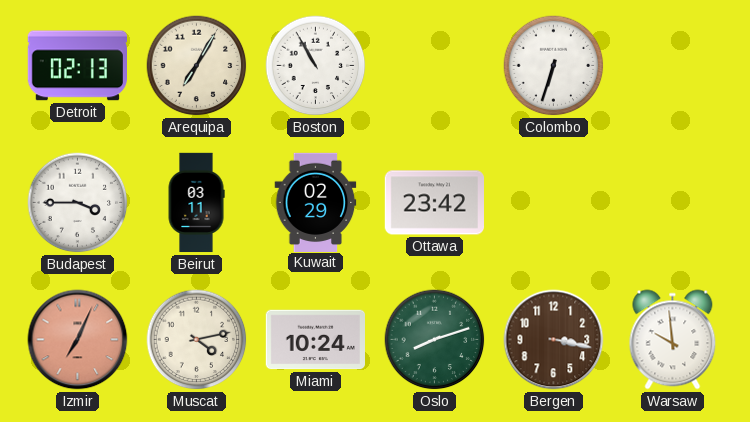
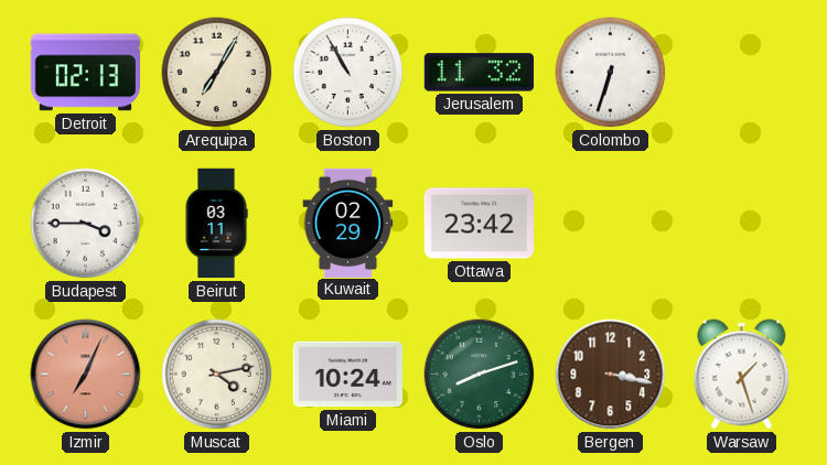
Jerusalem: none -> 11:32
Warsaw: 9:59 -> 1:27
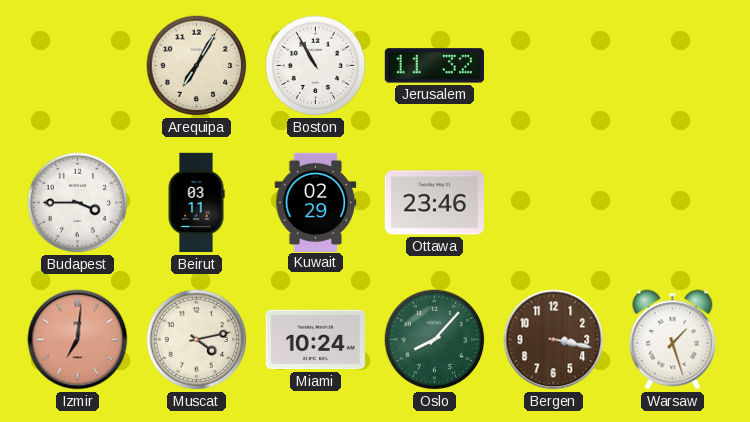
Detroit: 02:13 -> none
Colombo: 6:33 -> none
Ottawa: 23:42 -> 23:46
Izmir: 7:04 -> 7:01
Oslo: 8:12 -> 8:07
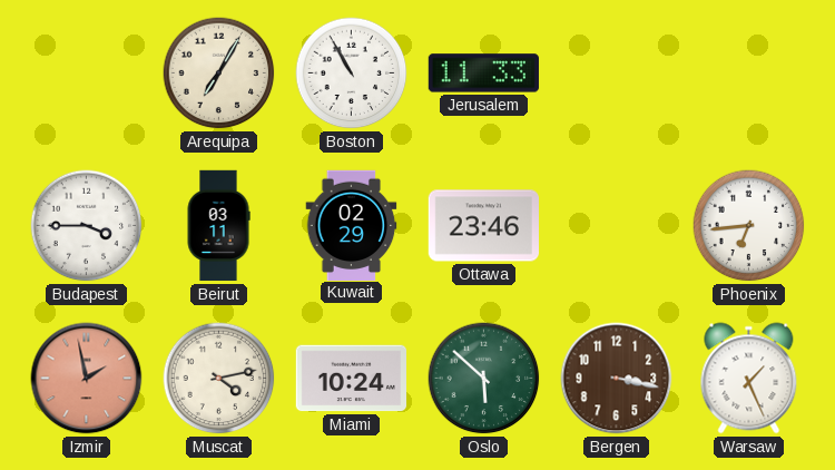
Jerusalem: 11:32 -> 11:33
Phoenix: none -> 6:44
Izmir: 7:01 -> 1:58
Oslo: 8:07 -> 5:52
Warsaw: 1:27 -> 1:26
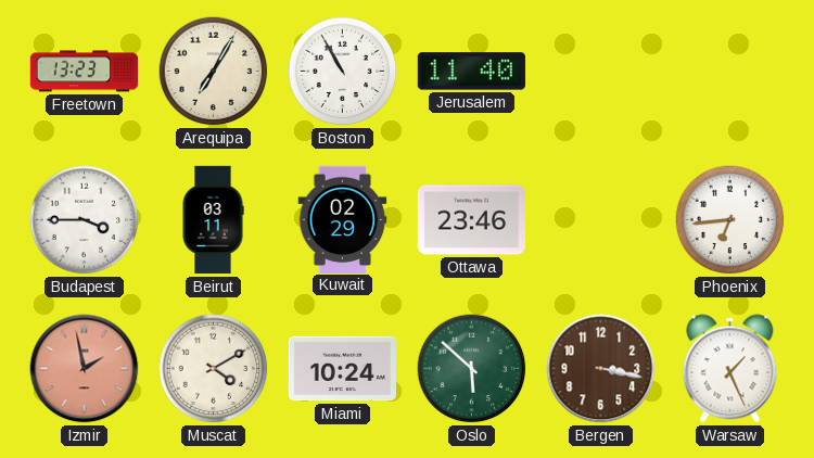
Freetown: none -> 13:23
Jerusalem: 11:33 -> 11:40
Muscat: 4:13 -> 4:10
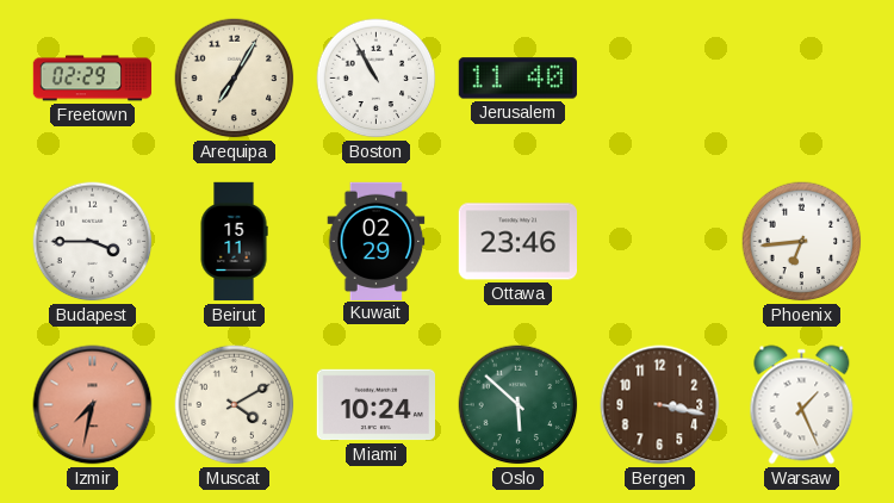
Freetown: 13:23 -> 02:29
Beirut: 03:11 -> 15:11
Izmir: 1:58 -> 7:32
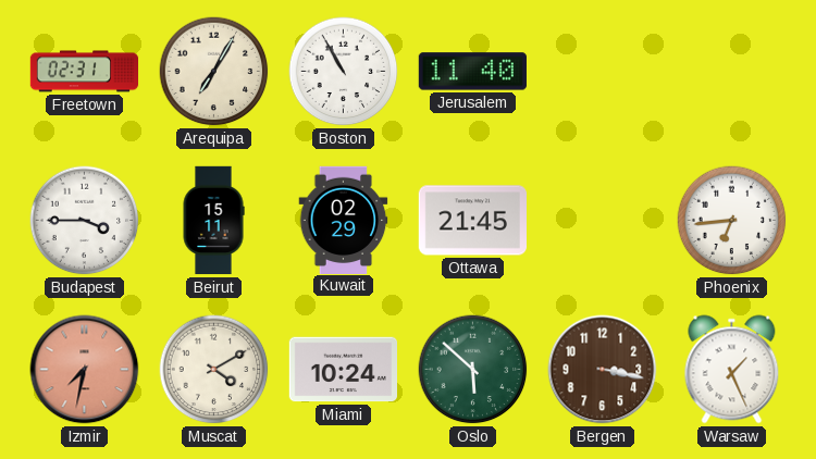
Freetown: 02:29 -> 02:31
Ottawa: 23:46 -> 21:45
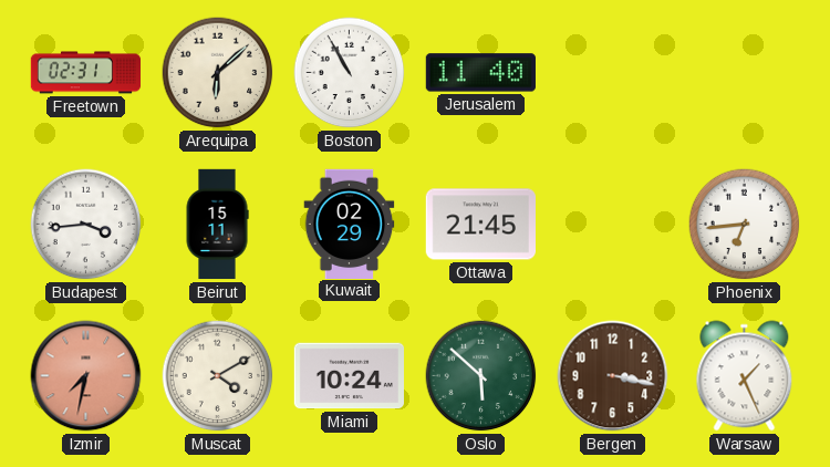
Arequipa: 7:05 -> 6:08
Budapest: 3:45 -> 3:44
